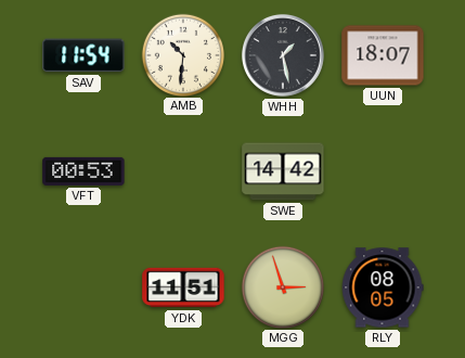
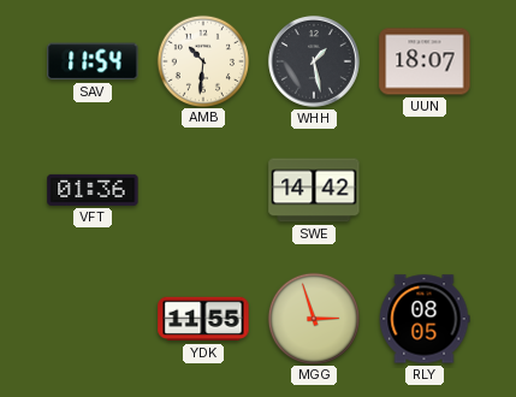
VFT: 00:53 -> 01:36
YDK: 11:51 -> 11:55
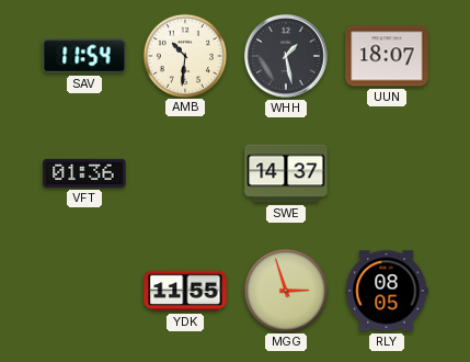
SWE: 14:42 -> 14:37
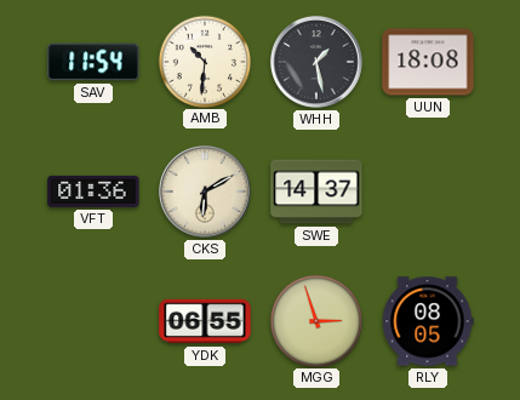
UUN: 18:07 -> 18:08
CKS: none -> 6:10
YDK: 11:55 -> 06:55
